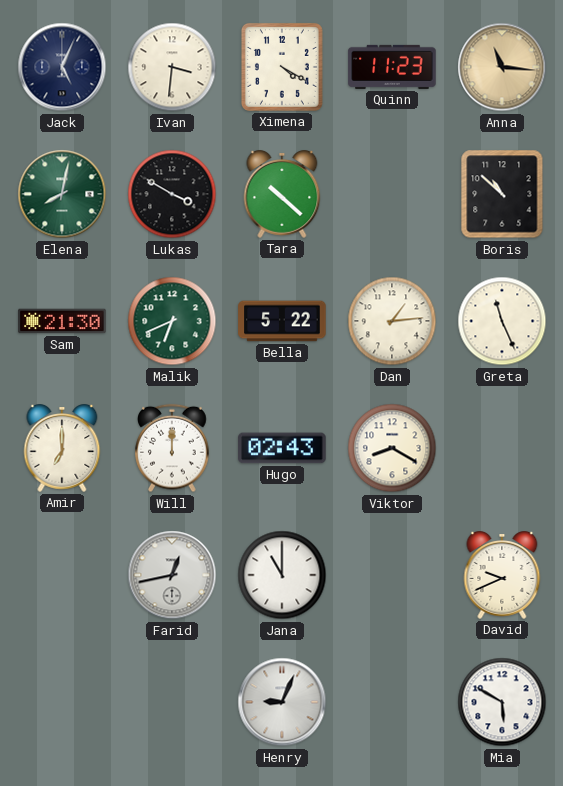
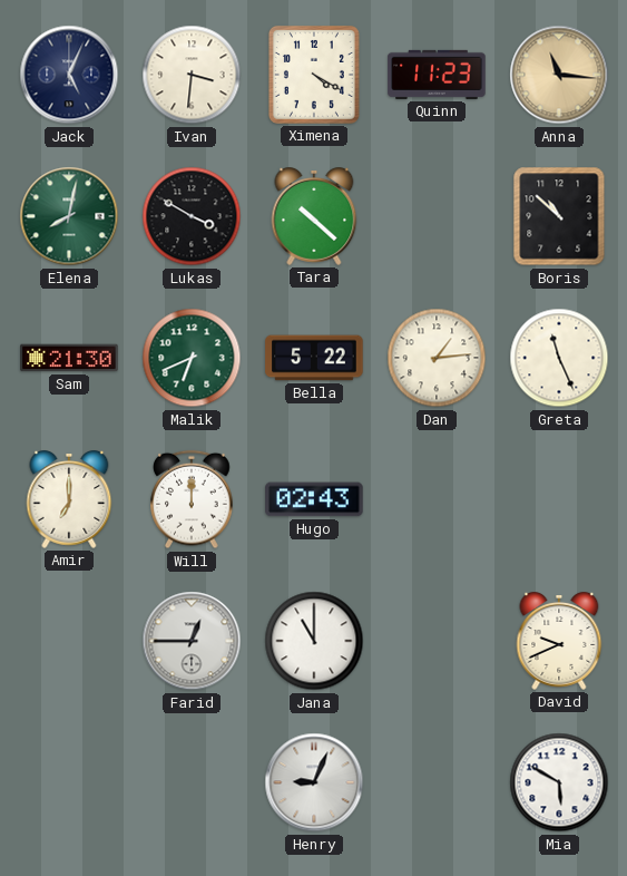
Viktor: 8:20 -> none
Farid: 12:43 -> 12:45
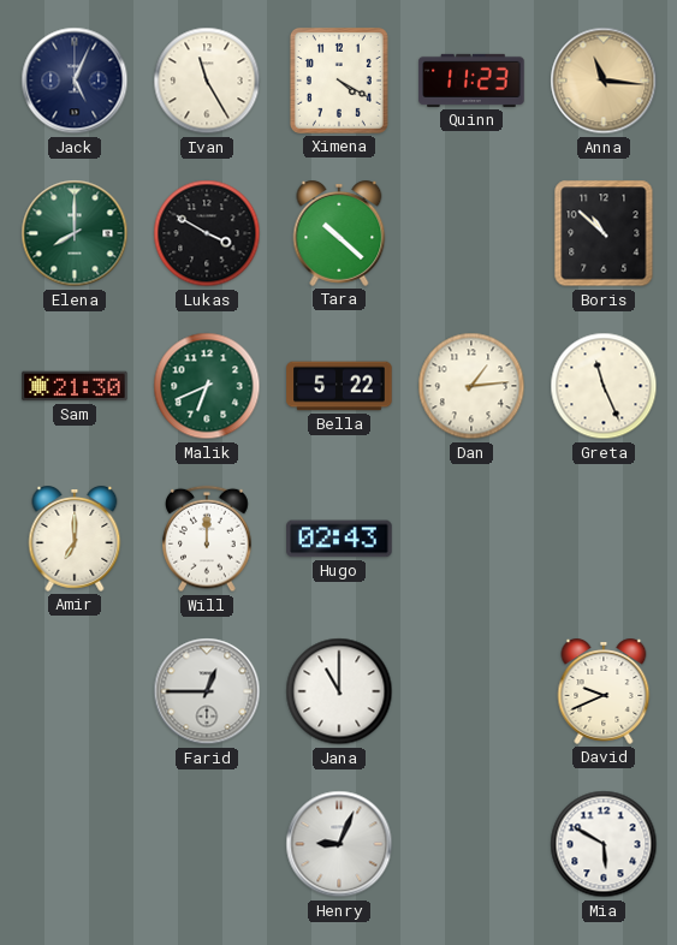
Ivan: 3:31 -> 11:25
Elena: 8:02 -> 8:00
